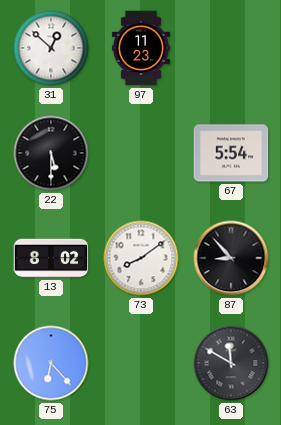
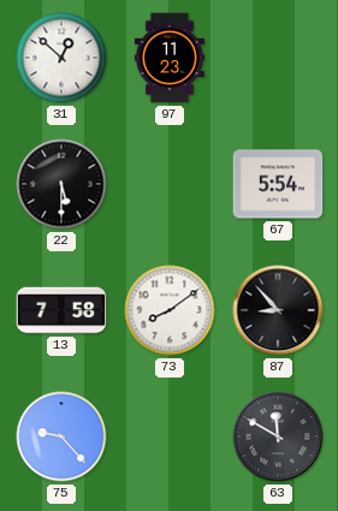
13: 8:02 -> 7:58
75: 6:23 -> 9:23
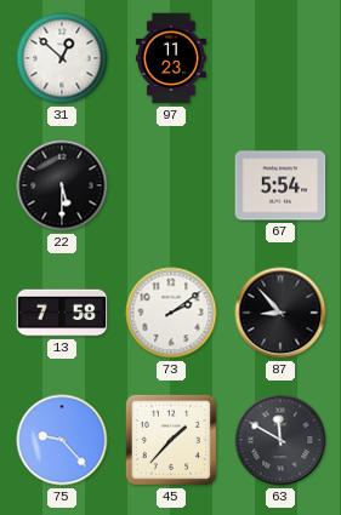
73: 8:09 -> 2:09
45: none -> 1:37
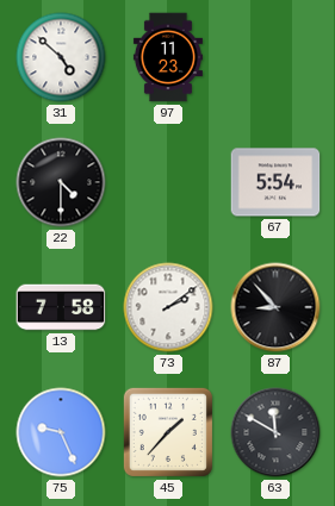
31: 12:52 -> 4:52
22: 5:30 -> 4:30
75: 9:23 -> 9:26
